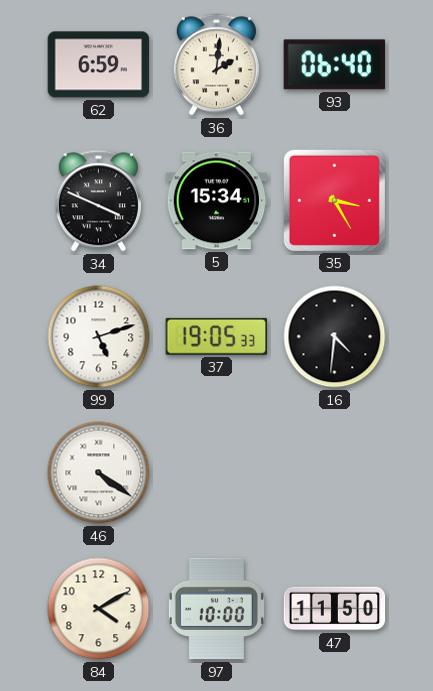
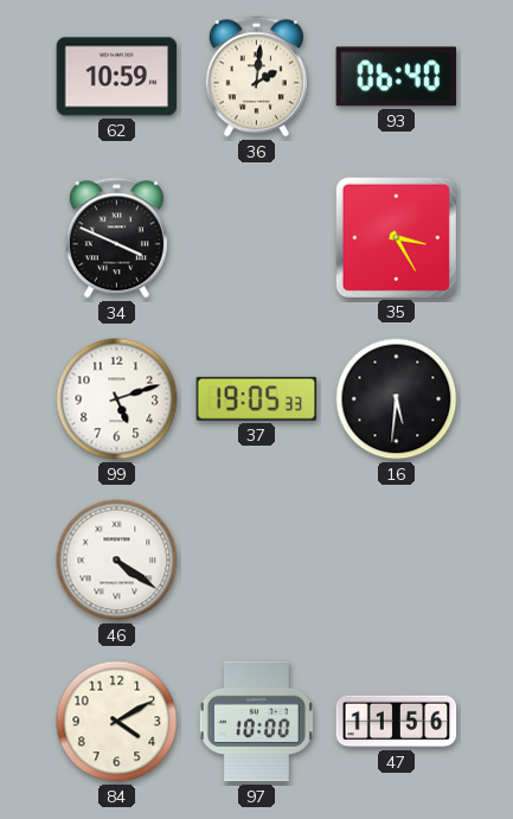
62: 6:59 -> 10:59
5: 15:34 -> none
16: 4:31 -> 5:31
47: 11:50 -> 11:56
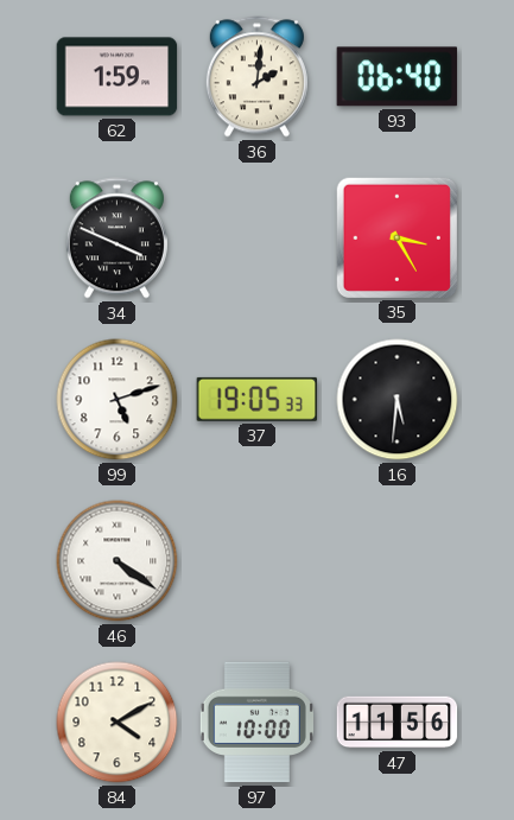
62: 10:59 -> 1:59
